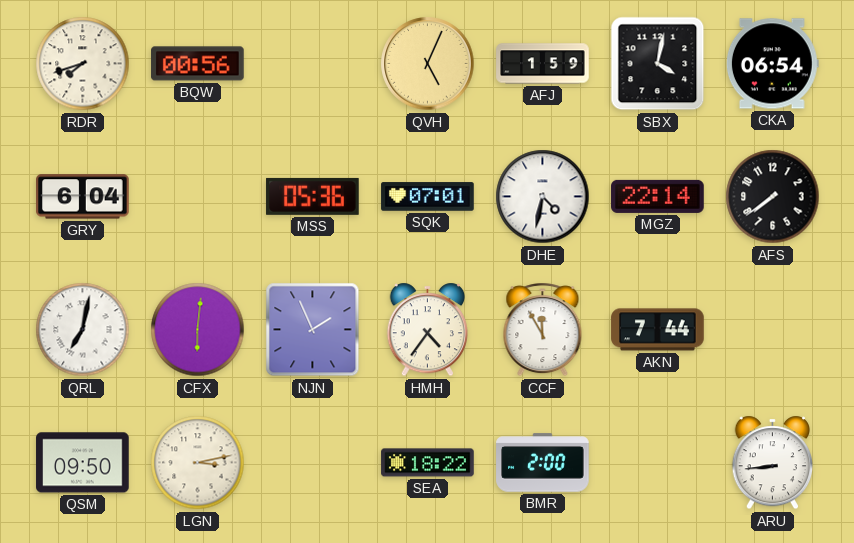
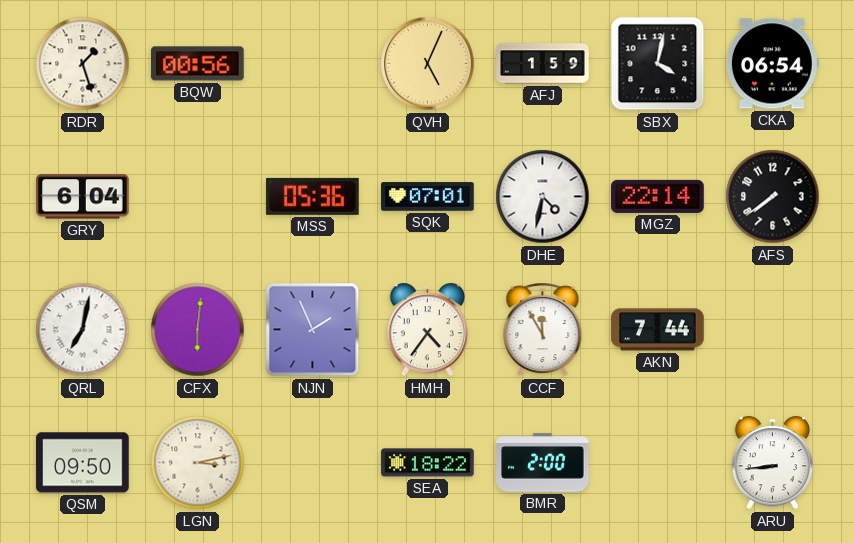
RDR: 7:42 -> 1:27
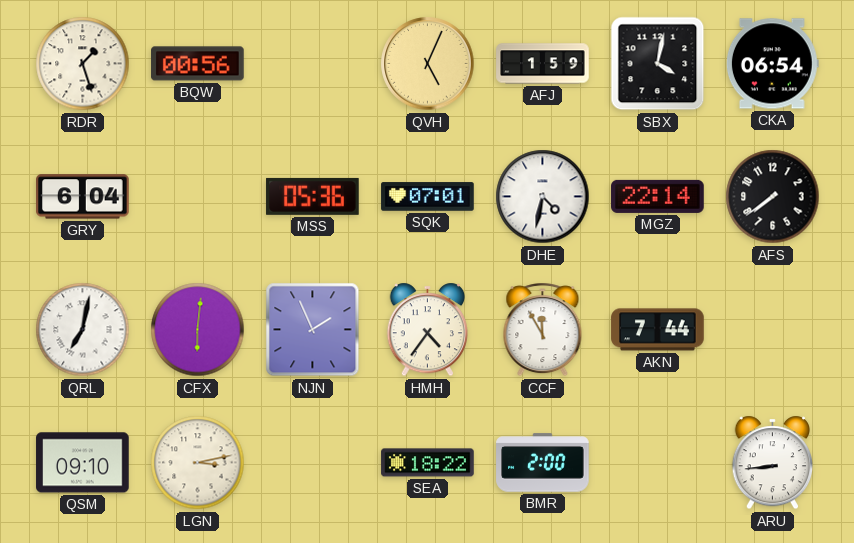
QSM: 09:50 -> 09:10
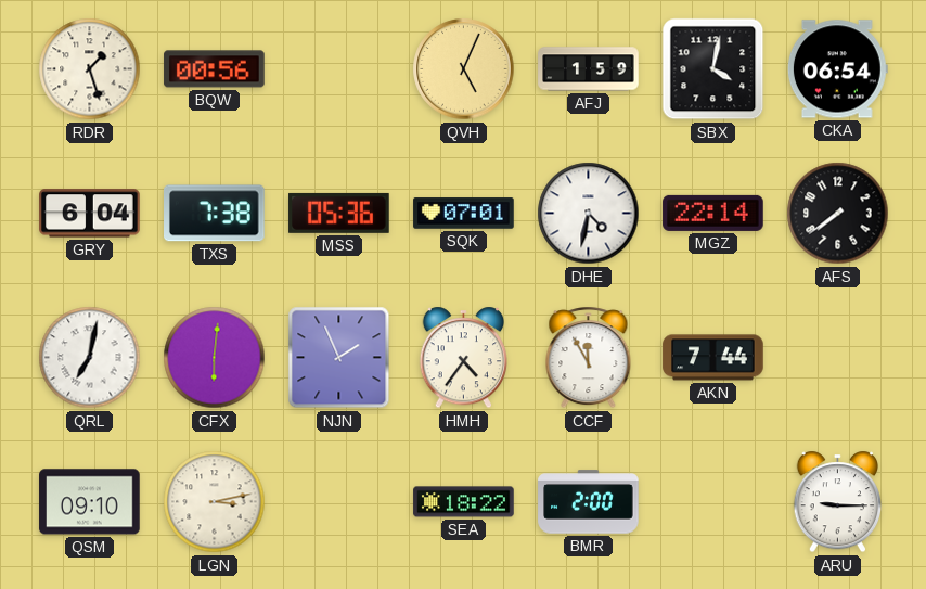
TXS: none -> 7:38
ARU: 8:44 -> 9:15
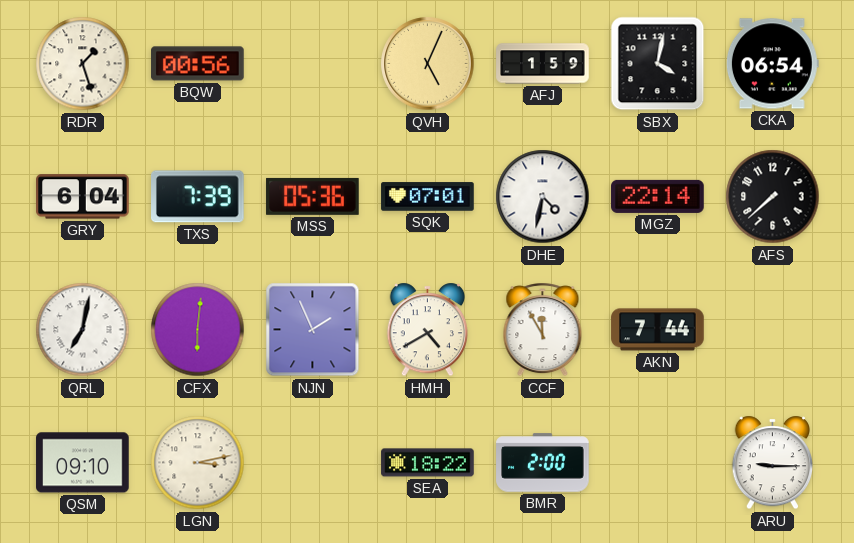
TXS: 7:38 -> 7:39
AFS: 7:39 -> 7:38
HMH: 4:36 -> 4:40
